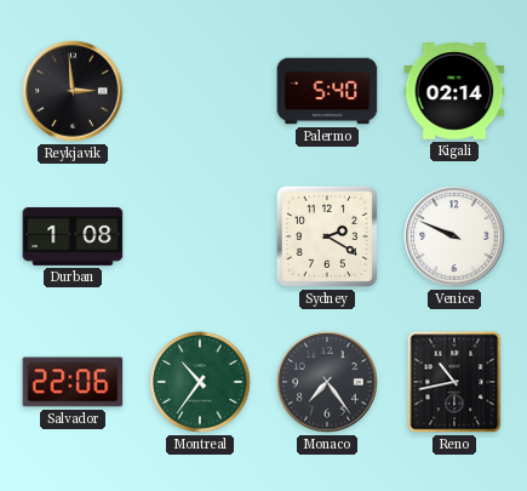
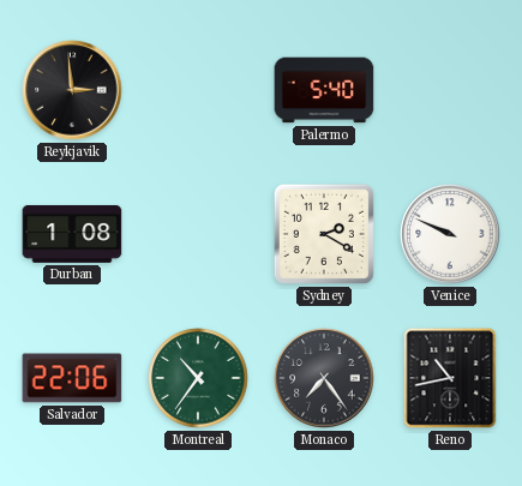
Kigali: 02:14 -> none
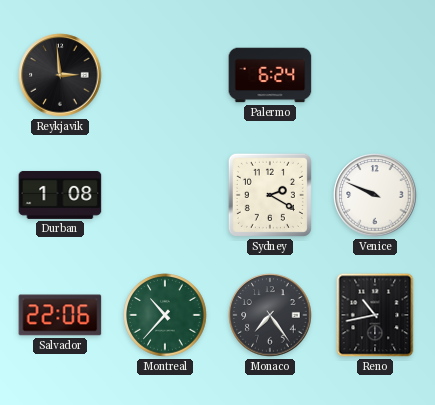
Palermo: 5:40 -> 6:24
Montreal: 10:36 -> 10:37
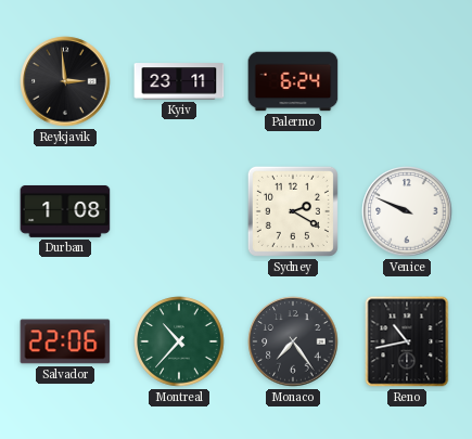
Kyiv: none -> 23:11
